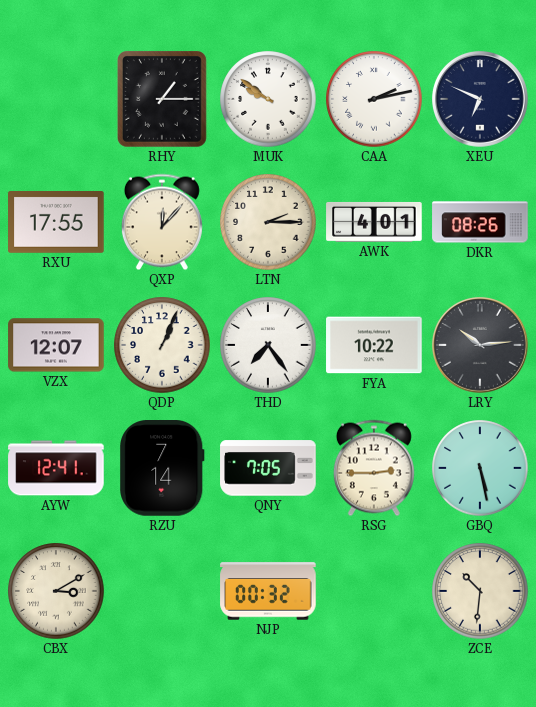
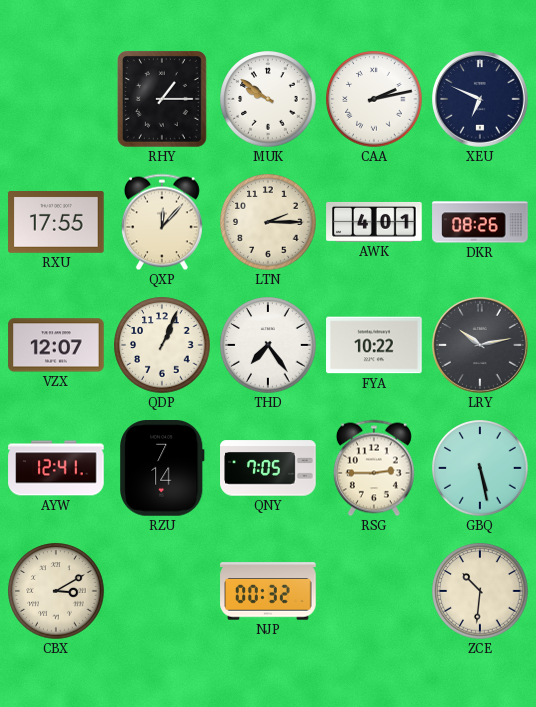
LRY: 10:14 -> 10:13
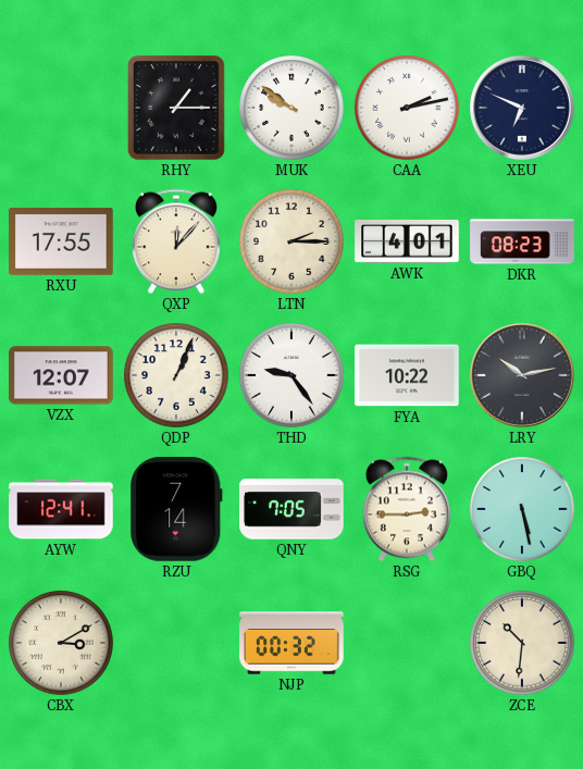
DKR: 08:26 -> 08:23
THD: 7:24 -> 9:24
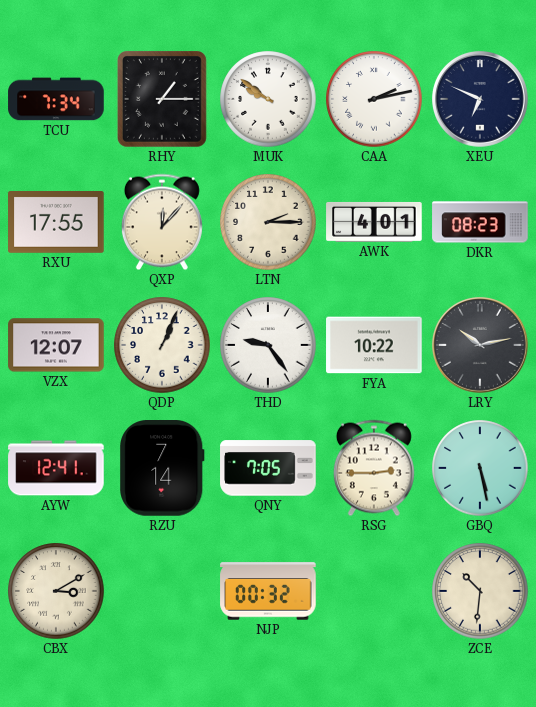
TCU: none -> 7:34
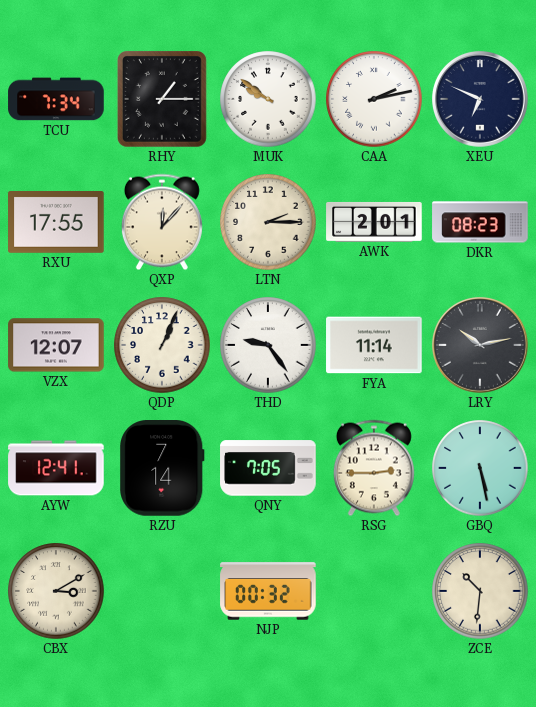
AWK: 4:01 -> 2:01
FYA: 10:22 -> 11:14
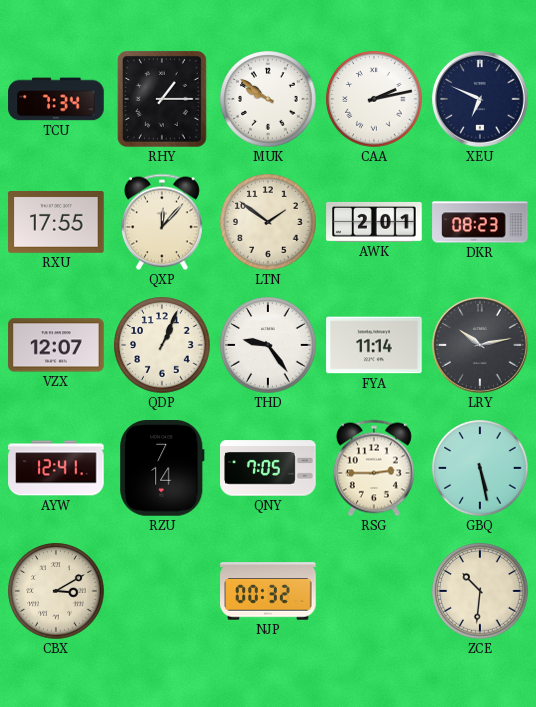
LTN: 2:15 -> 1:51
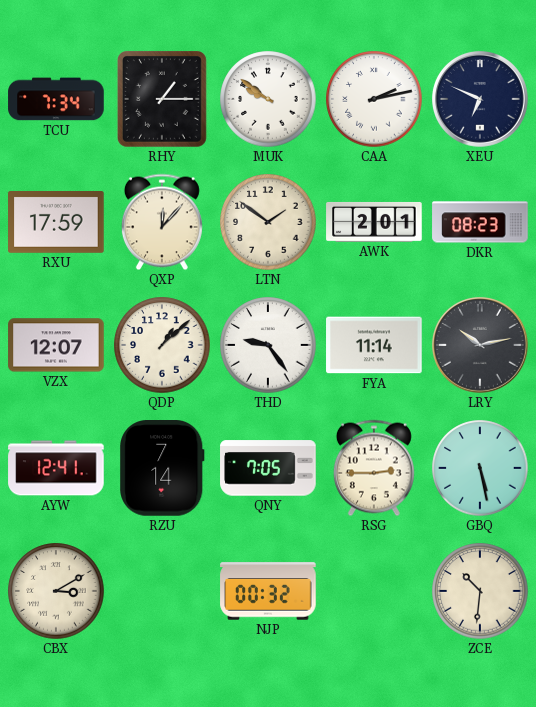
RXU: 17:55 -> 17:59
QDP: 1:04 -> 1:08
